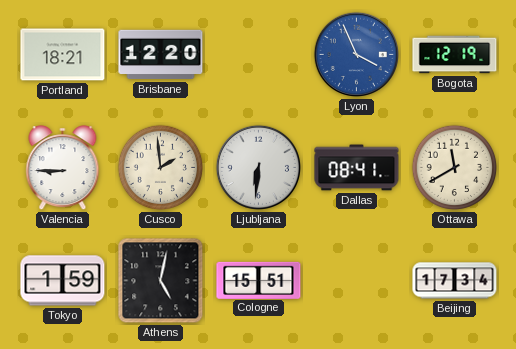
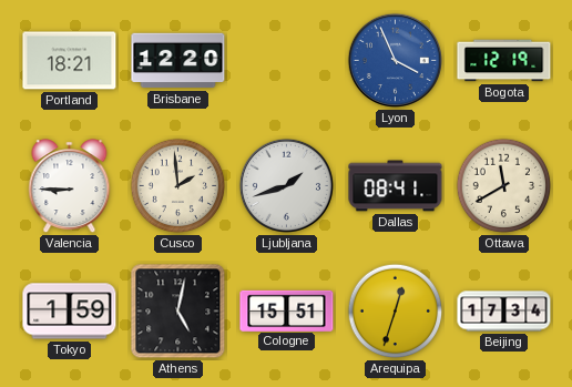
Ljubljana: 6:31 -> 1:42
Arequipa: none -> 12:33
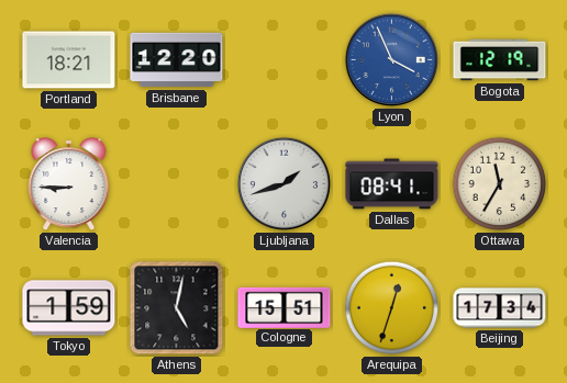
Cusco: 1:59 -> none
Ottawa: 11:40 -> 11:35
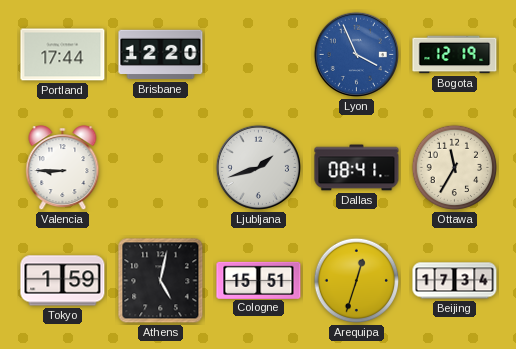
Portland: 18:21 -> 17:44
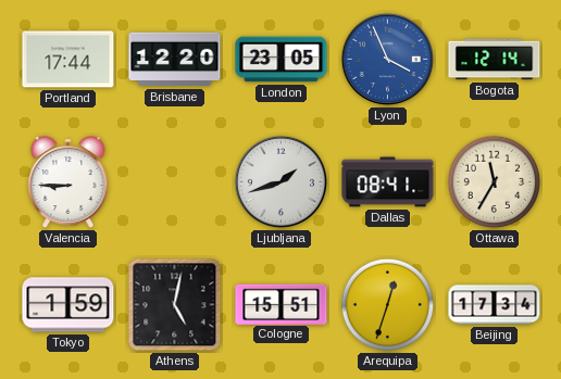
London: none -> 23:05
Bogota: 12:19 -> 12:14
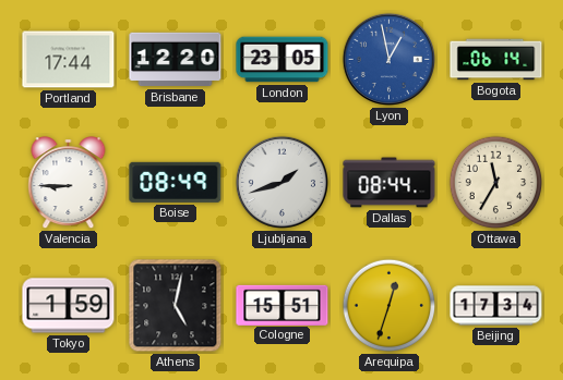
Lyon: 3:56 -> 12:58
Bogota: 12:14 -> 06:14
Boise: none -> 08:49
Dallas: 08:41 -> 08:44
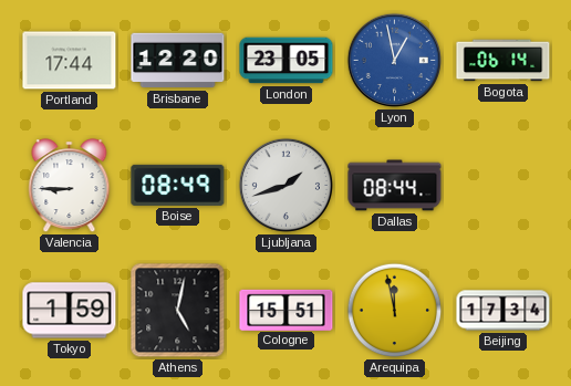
Ottawa: 11:35 -> none
Arequipa: 12:33 -> 11:58
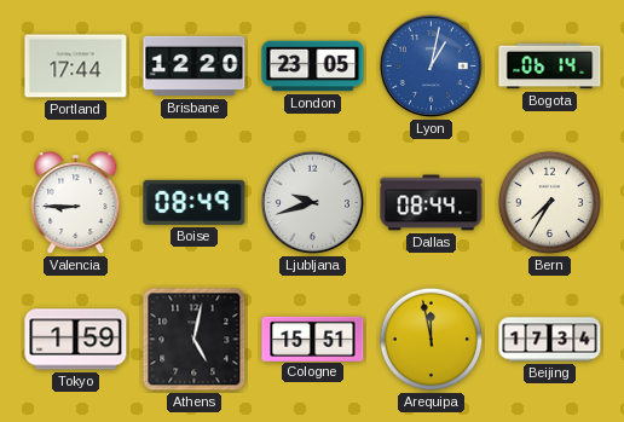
Lyon: 12:58 -> 1:02
Ljubljana: 1:42 -> 9:42
Bern: none -> 7:35
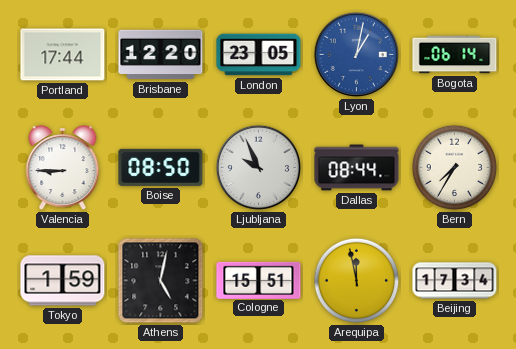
Boise: 08:49 -> 08:50
Ljubljana: 9:42 -> 9:56
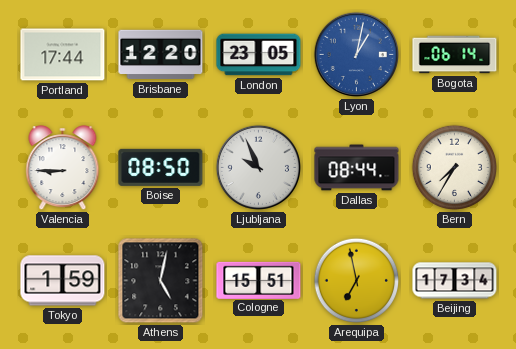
Arequipa: 11:58 -> 6:58
